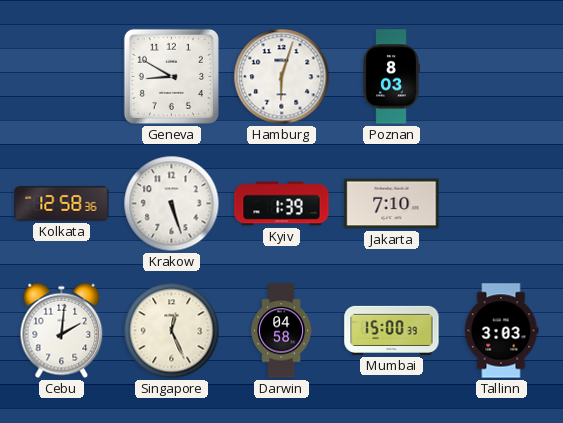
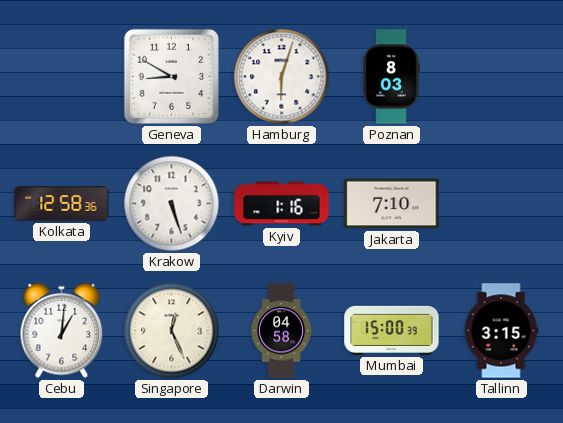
Kyiv: 1:39 -> 1:16
Cebu: 2:01 -> 1:01
Tallinn: 3:03 -> 3:15
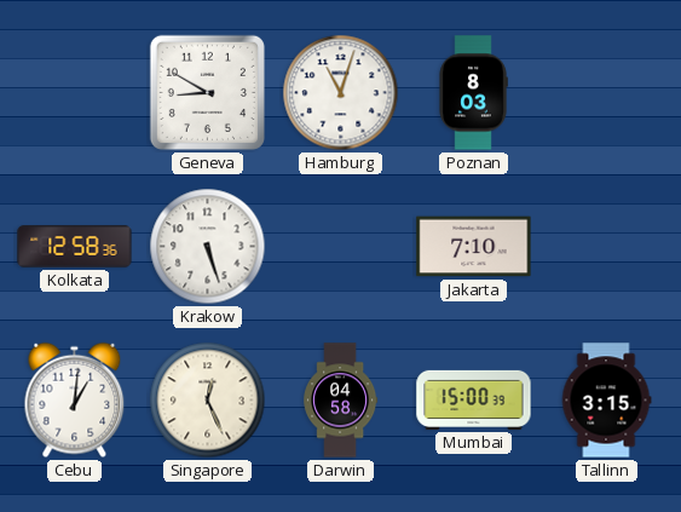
Hamburg: 6:03 -> 11:03
Kyiv: 1:16 -> none
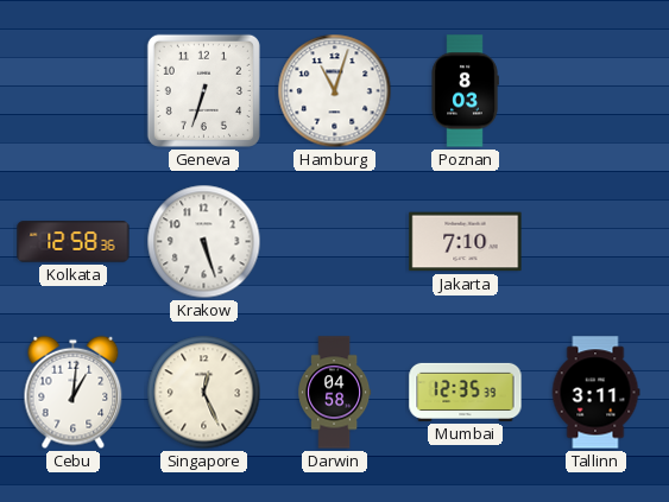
Geneva: 8:50 -> 6:33
Mumbai: 15:00 -> 12:35
Tallinn: 3:15 -> 3:11
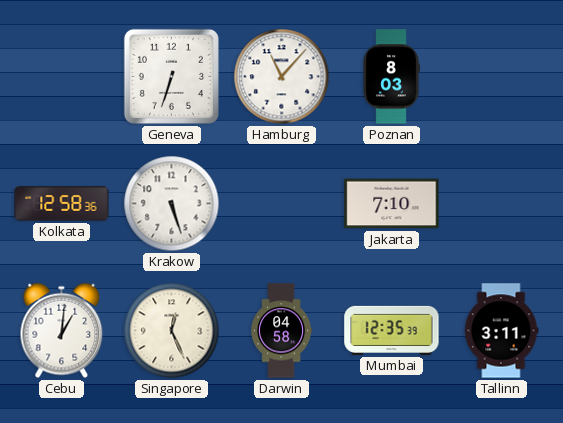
Hamburg: 11:03 -> 11:07
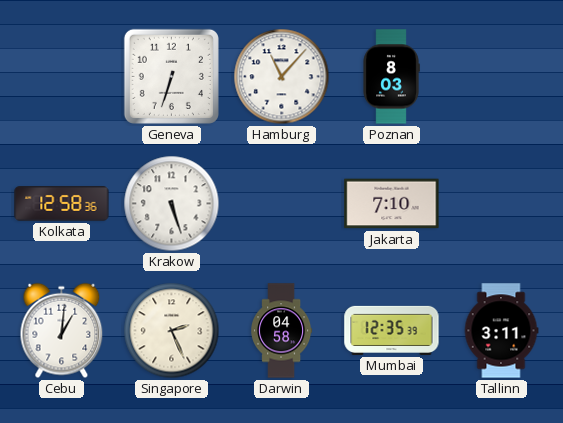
Singapore: 12:26 -> 2:26
